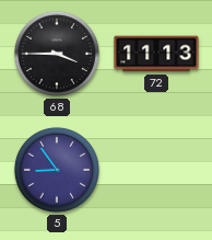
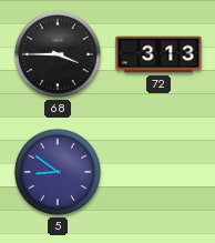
72: 11:13 -> 3:13
5: 8:54 -> 8:51
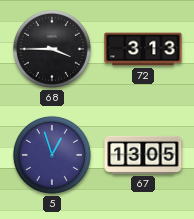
5: 8:51 -> 12:57
67: none -> 13:05
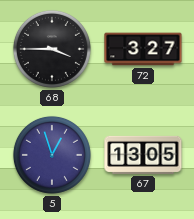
72: 3:13 -> 3:27
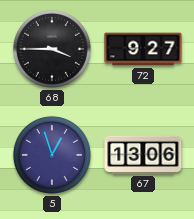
72: 3:27 -> 9:27
67: 13:05 -> 13:06
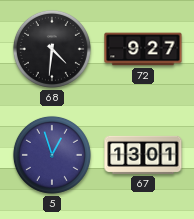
68: 3:45 -> 4:31
67: 13:06 -> 13:01
